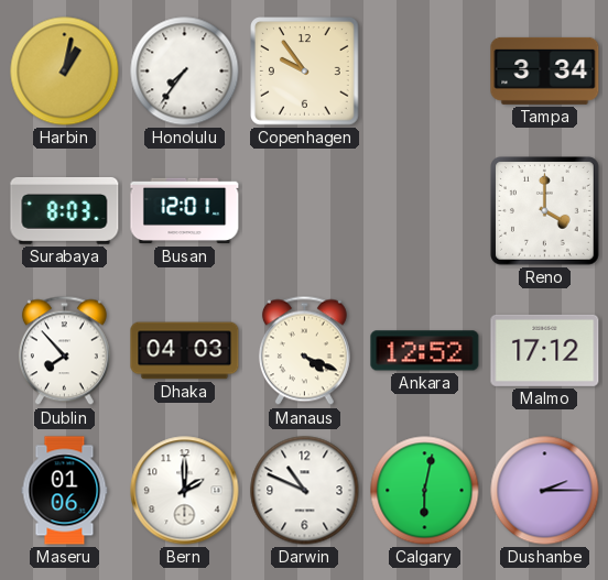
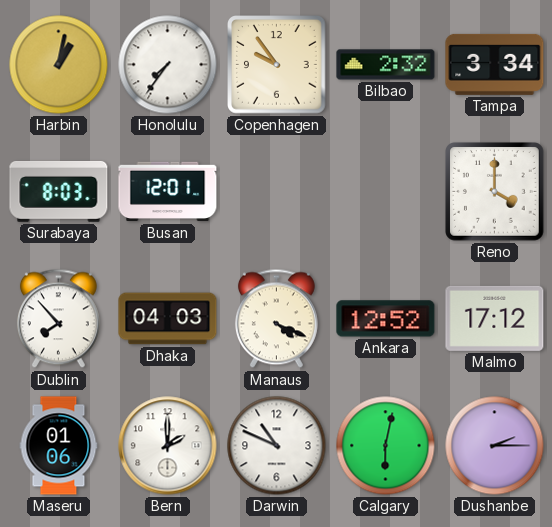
Bilbao: none -> 2:32
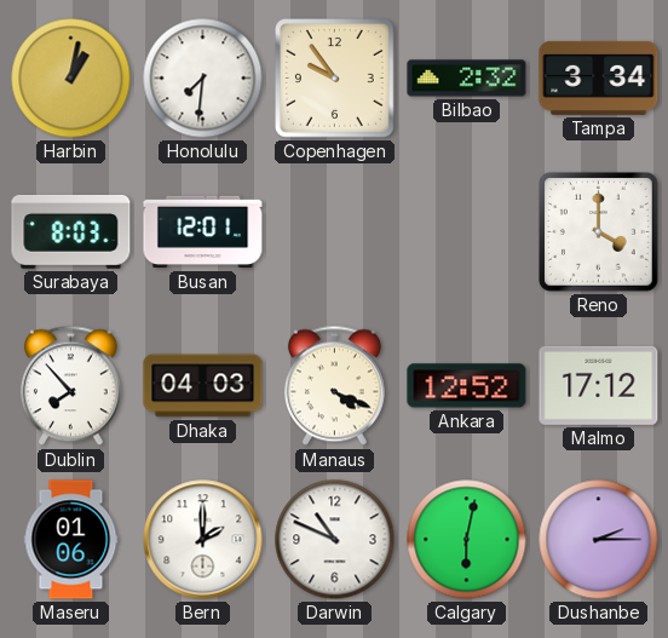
Honolulu: 7:36 -> 7:31
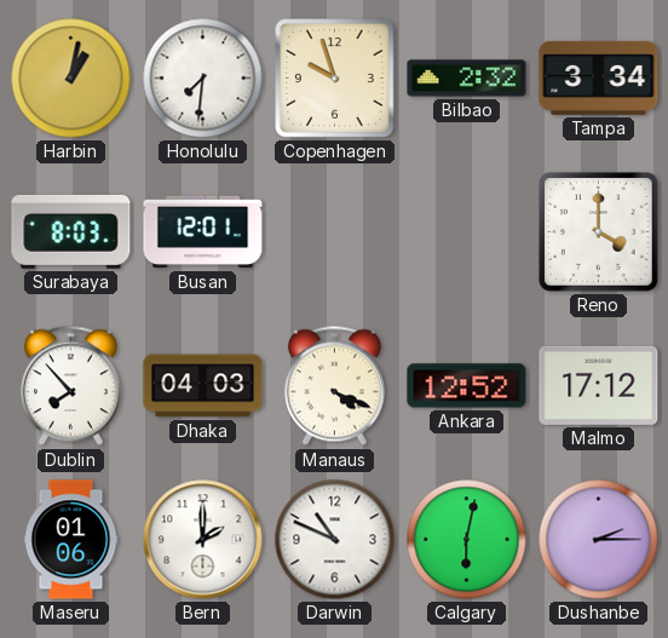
Copenhagen: 9:54 -> 9:57
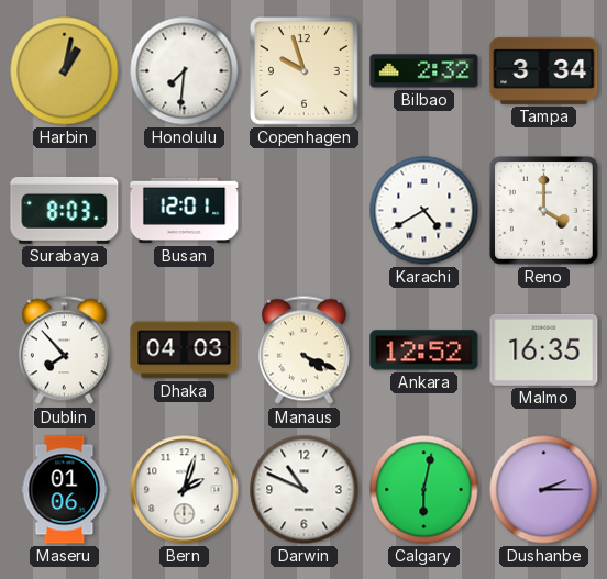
Karachi: none -> 4:40
Malmo: 17:12 -> 16:35
Bern: 2:00 -> 2:03
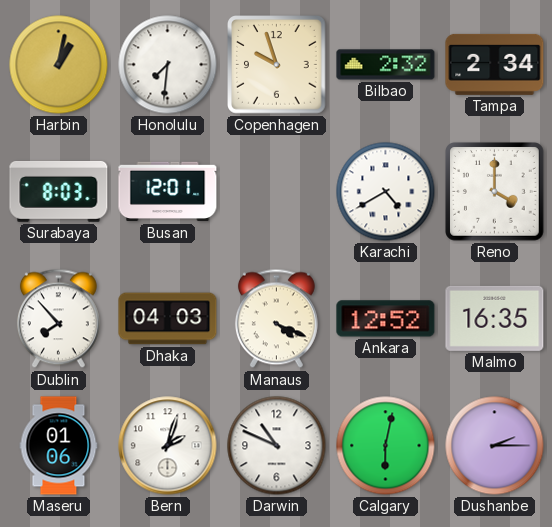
Tampa: 3:34 -> 2:34
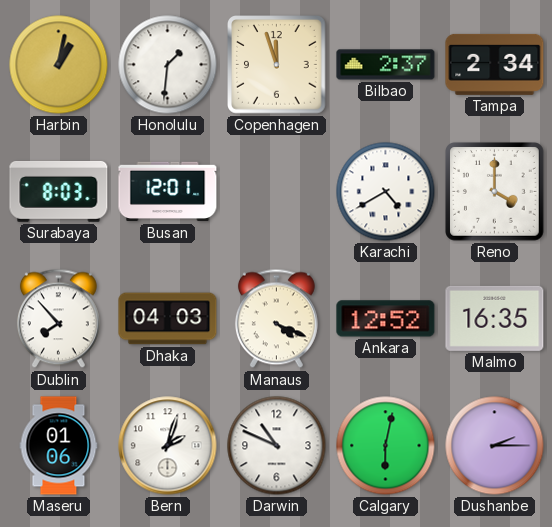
Honolulu: 7:31 -> 1:31
Copenhagen: 9:57 -> 11:57
Bilbao: 2:32 -> 2:37
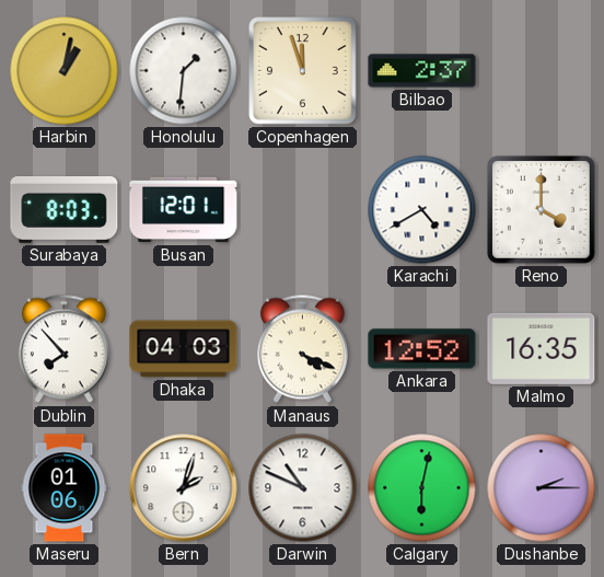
Tampa: 2:34 -> none
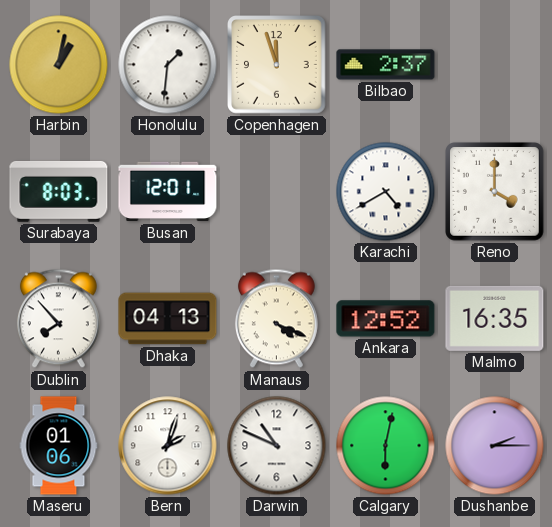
Dhaka: 04:03 -> 04:13
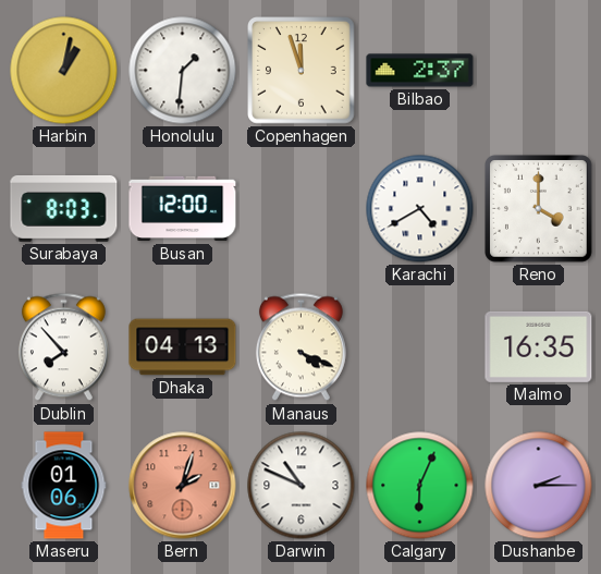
Busan: 12:01 -> 12:00
Ankara: 12:52 -> none
Bern dial: white -> salmon
Calgary: 6:02 -> 6:04
